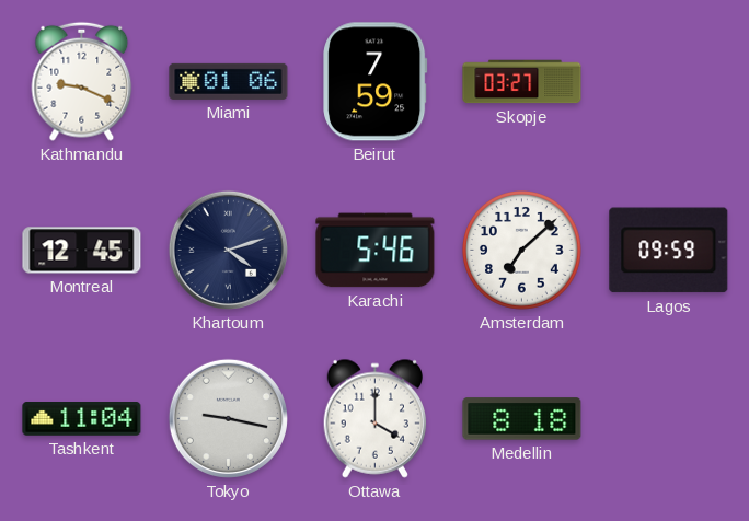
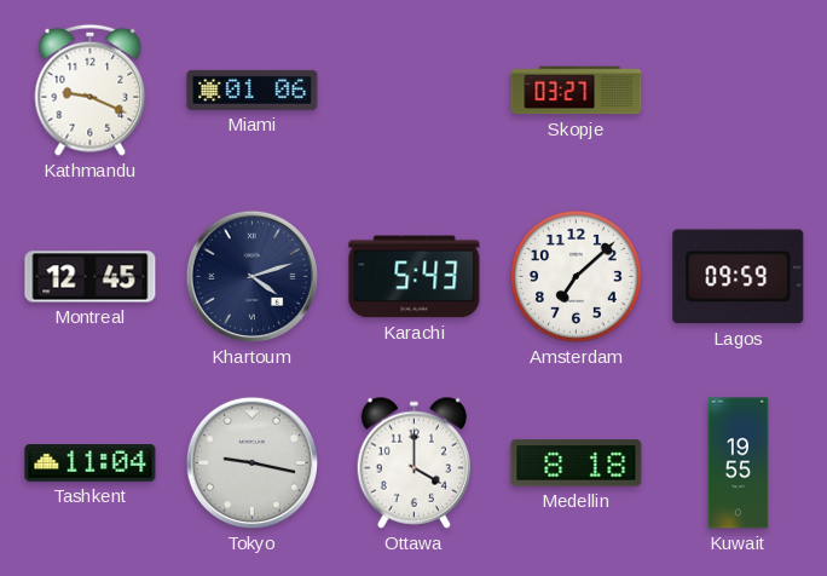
Beirut: 7:59 -> none
Karachi: 5:46 -> 5:43
Kuwait: none -> 19:55
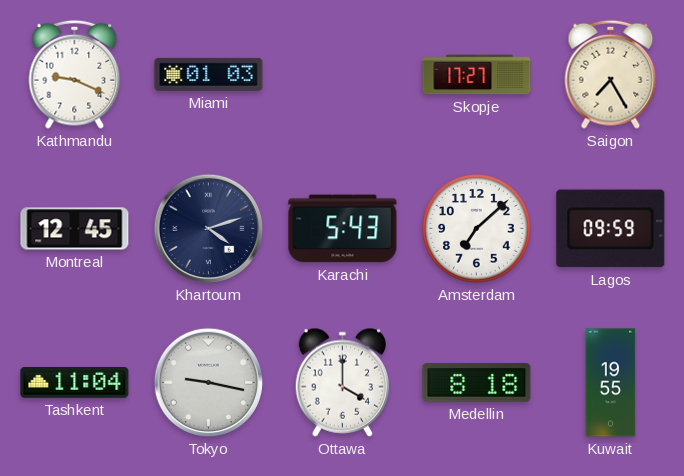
Miami: 01:06 -> 01:03
Skopje: 03:27 -> 17:27
Saigon: none -> 7:25
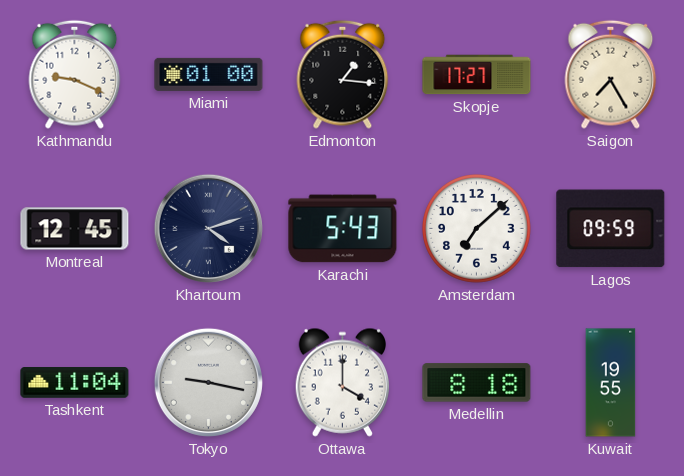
Miami: 01:03 -> 01:00
Edmonton: none -> 1:16
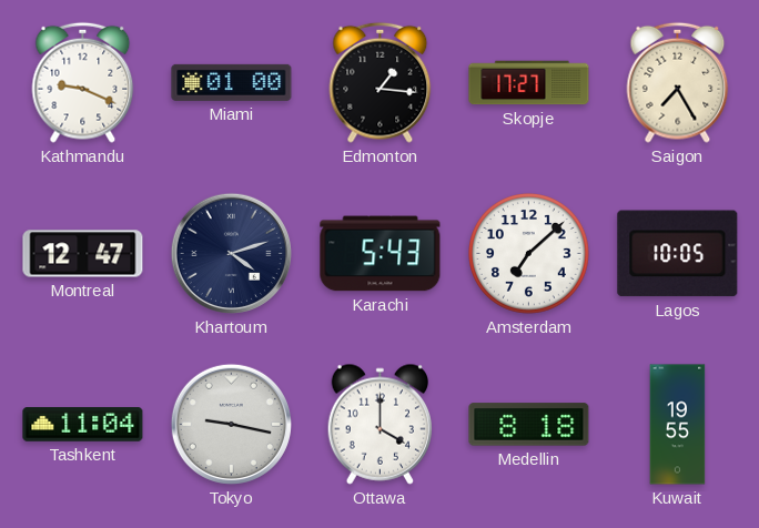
Montreal: 12:45 -> 12:47
Lagos: 09:59 -> 10:05
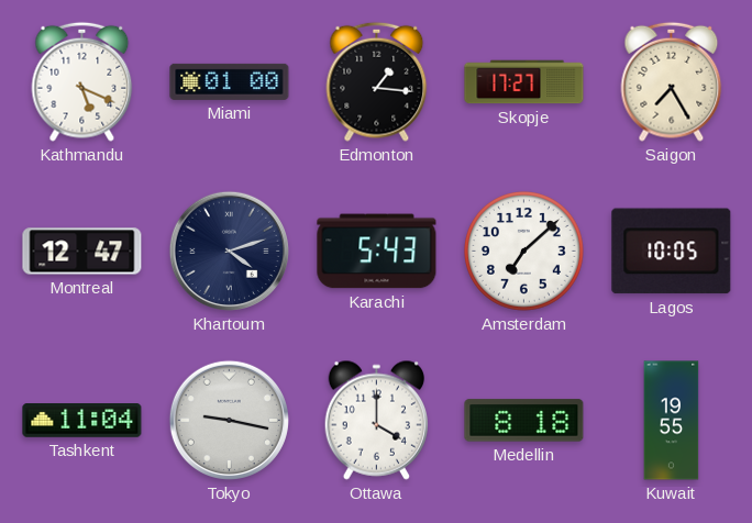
Kathmandu: 9:19 -> 5:19
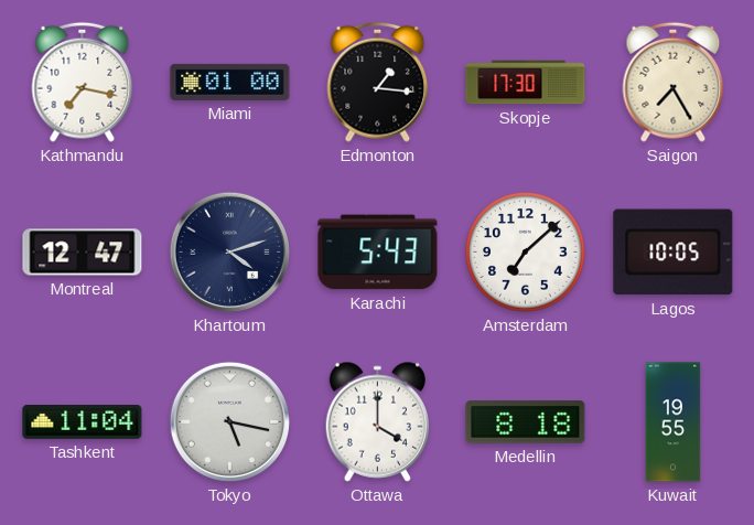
Kathmandu: 5:19 -> 7:17
Skopje: 17:27 -> 17:30
Tokyo: 9:17 -> 5:17
